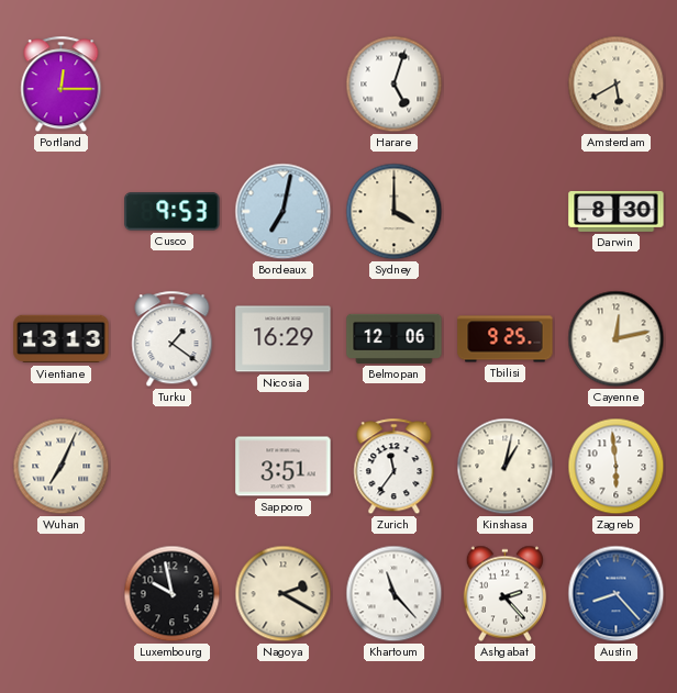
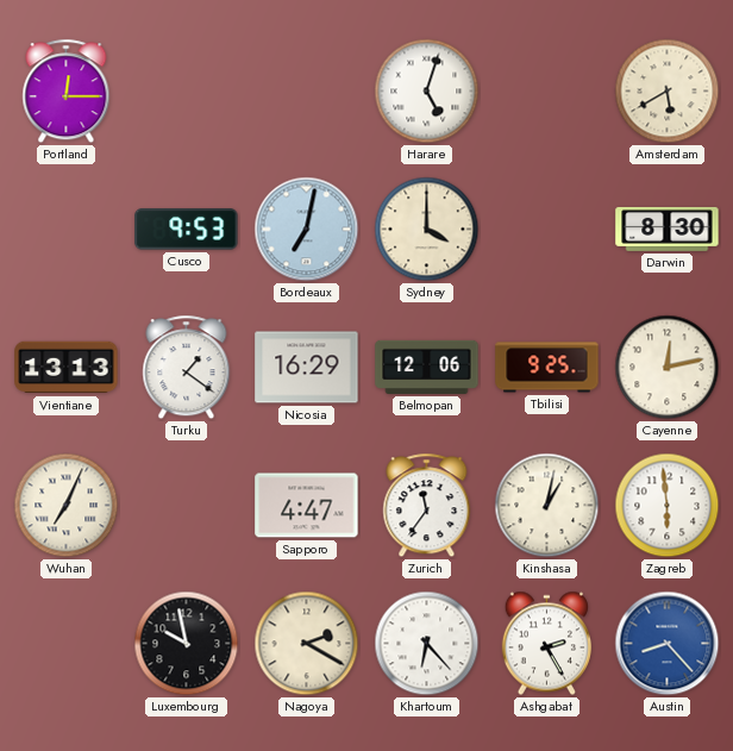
Sapporo: 3:51 -> 4:47
Khartoum: 11:23 -> 6:23
Ashgabat: 2:23 -> 2:25
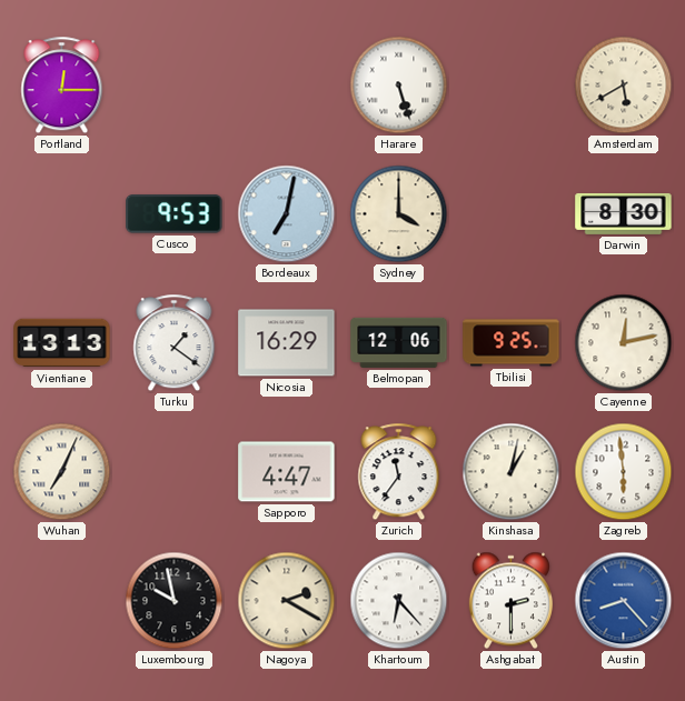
Harare: 5:03 -> 5:27
Ashgabat: 2:25 -> 2:30
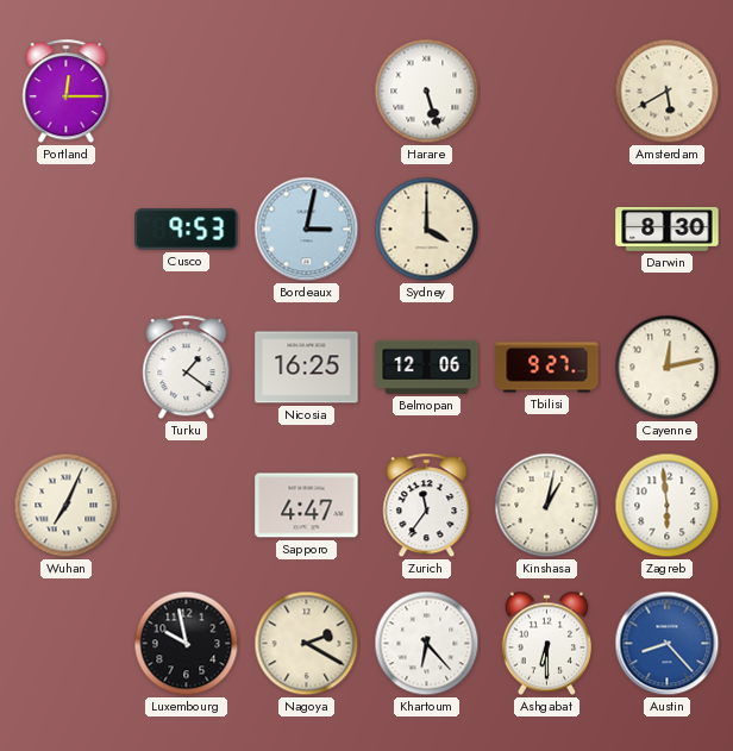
Bordeaux: 7:02 -> 3:02
Vientiane: 13:13 -> none
Nicosia: 16:29 -> 16:25
Tbilisi: 9:25 -> 9:27
Ashgabat: 2:30 -> 6:30
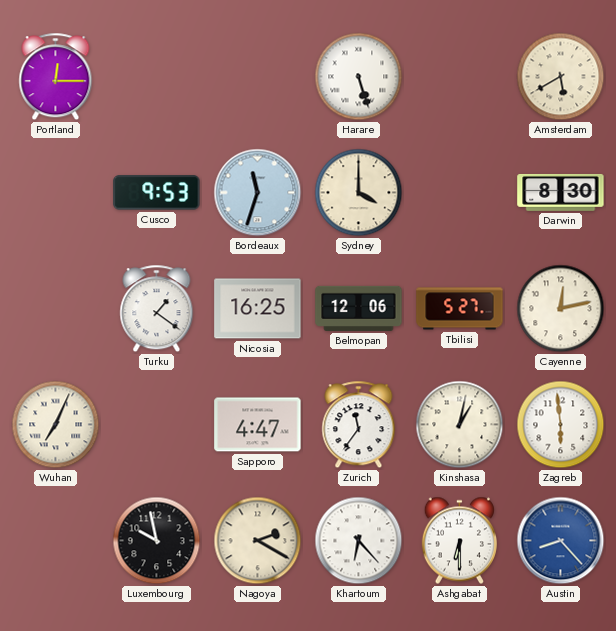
Bordeaux: 3:02 -> 11:33
Tbilisi: 9:27 -> 5:27
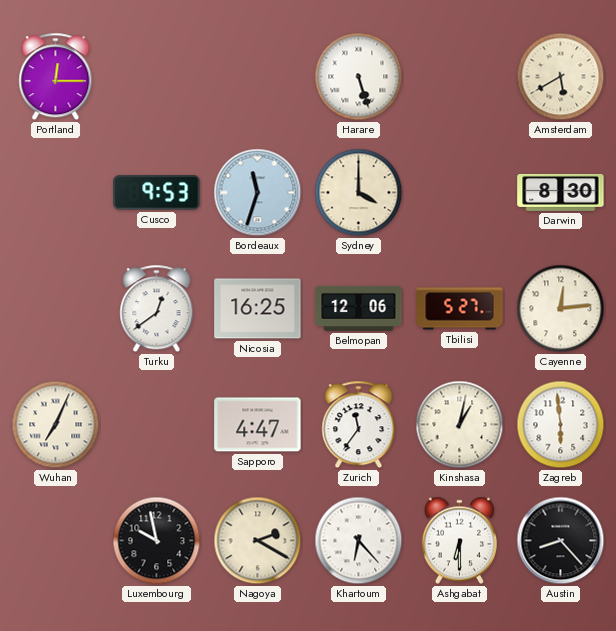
Turku: 1:21 -> 12:39
Cayenne: 12:13 -> 12:14
Austin dial: blue -> black
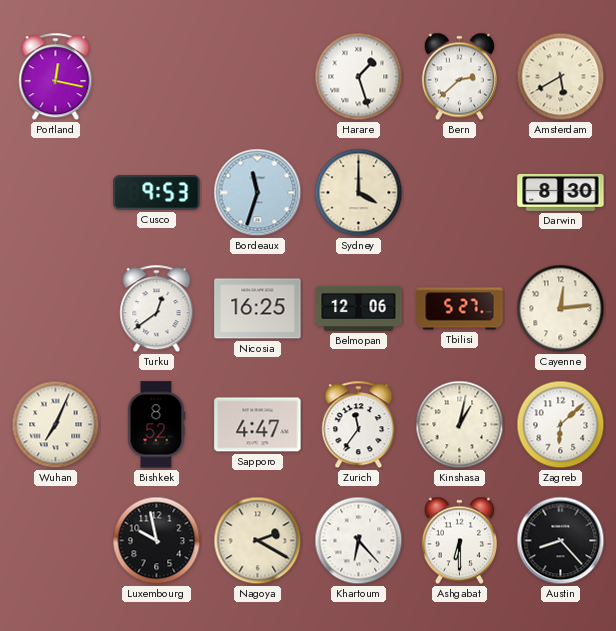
Portland: 12:15 -> 12:17
Harare: 5:27 -> 1:27
Bern: none -> 2:38
Bishkek: none -> 8:52
Zagreb: 5:59 -> 6:08
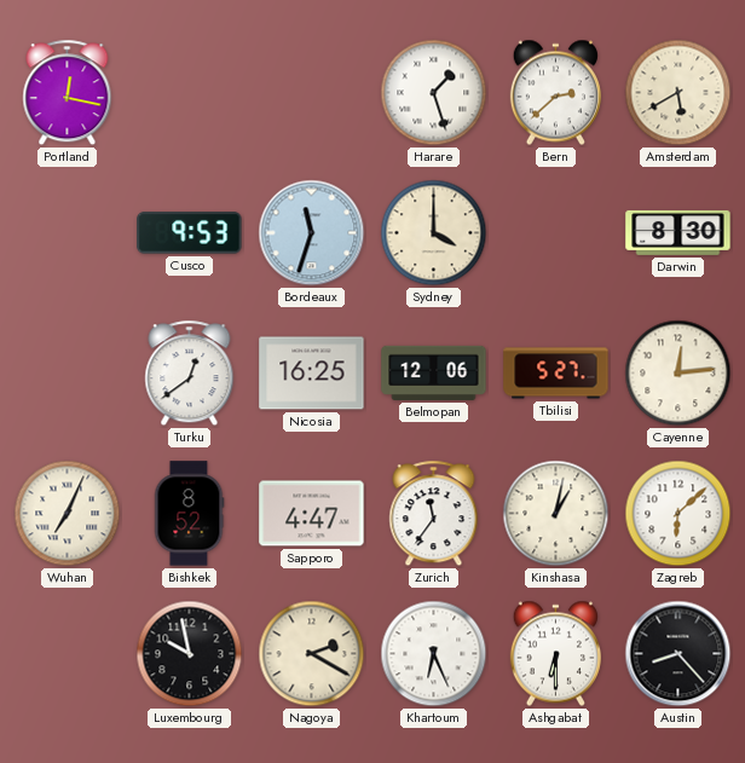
Khartoum: 6:23 -> 6:26
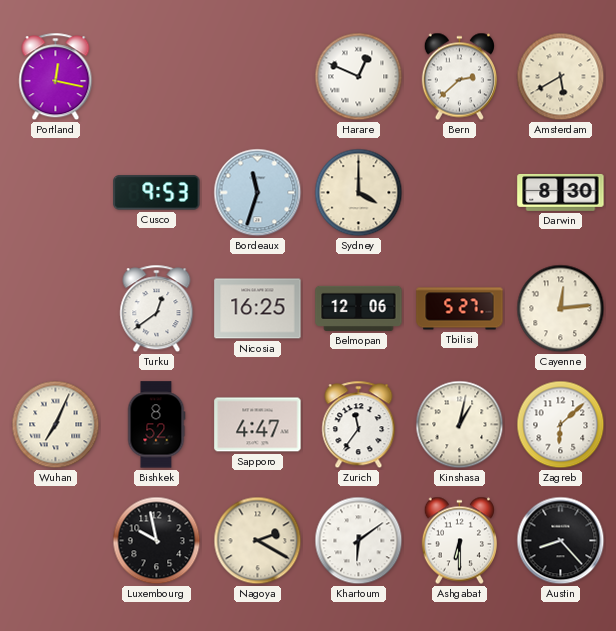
Harare: 1:27 -> 12:49
Khartoum: 6:26 -> 6:09
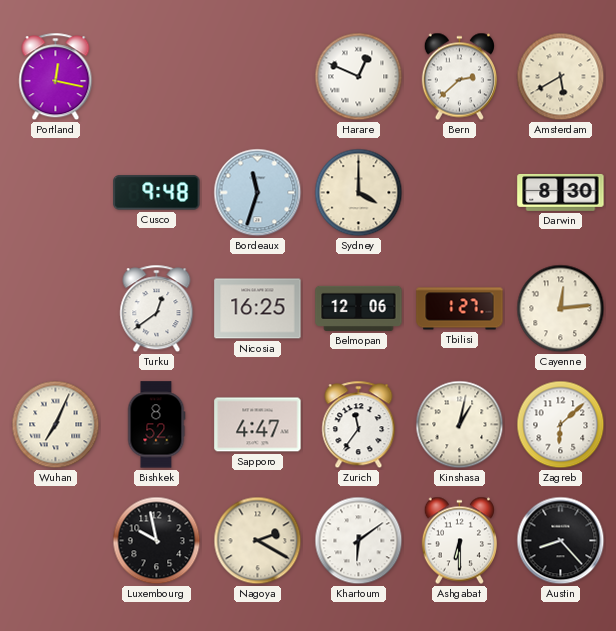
Cusco: 9:53 -> 9:48
Tbilisi: 5:27 -> 1:27
